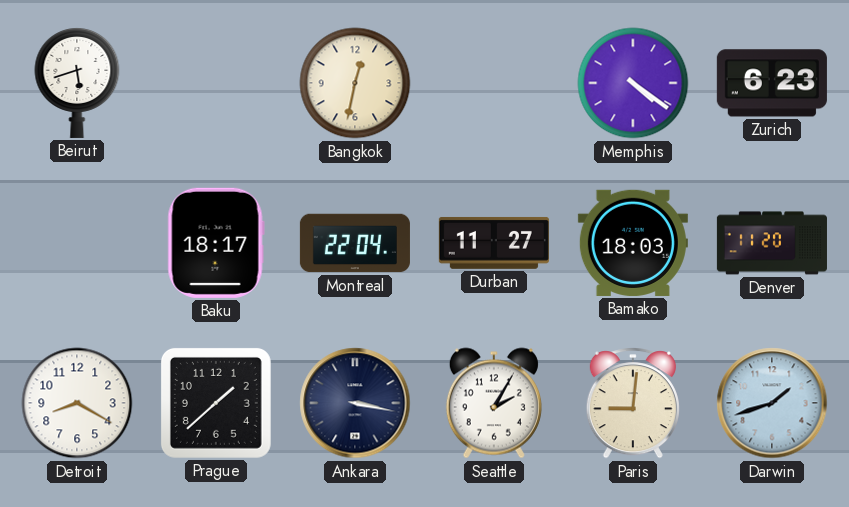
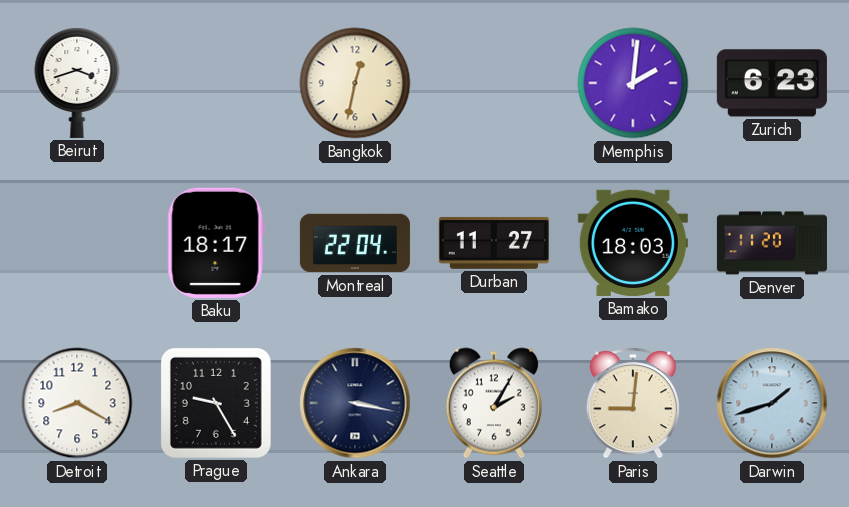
Beirut: 5:42 -> 3:42
Memphis: 4:21 -> 2:01
Prague: 1:38 -> 9:25
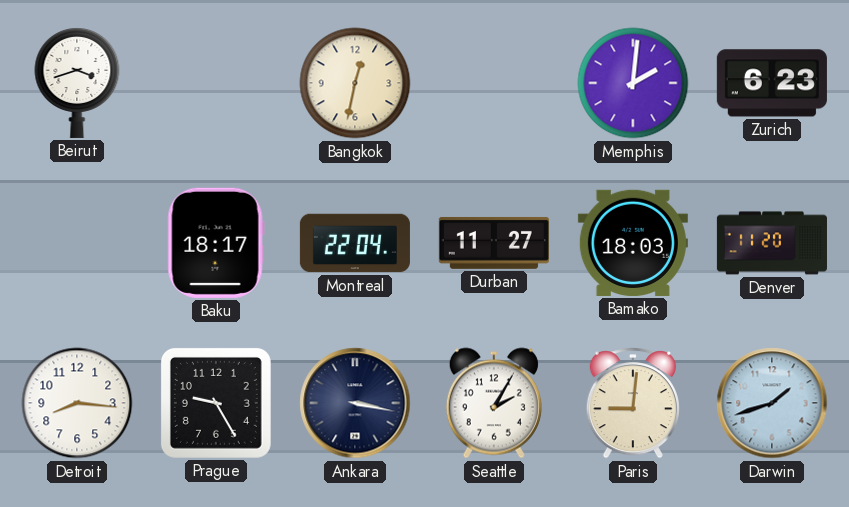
Detroit: 8:20 -> 8:16
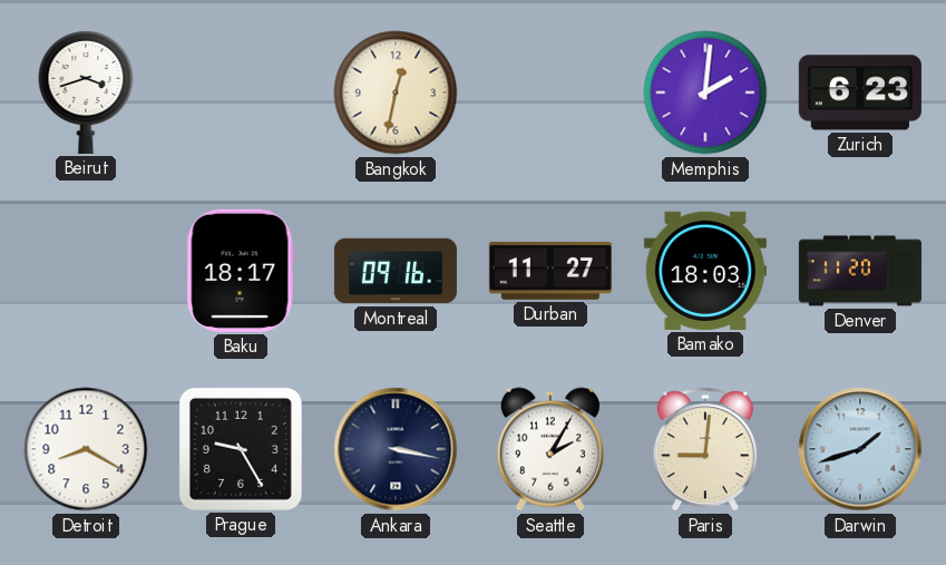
Montreal: 22:04 -> 09:16
Detroit: 8:16 -> 8:20
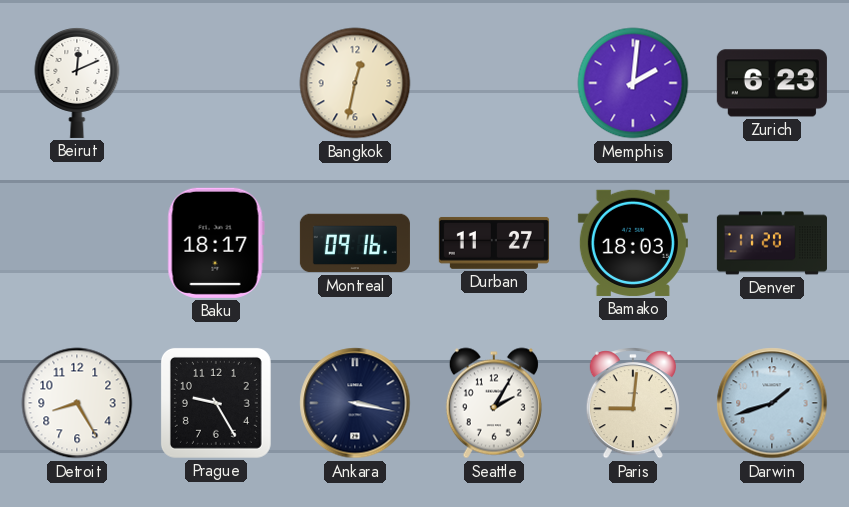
Beirut: 3:42 -> 12:11
Detroit: 8:20 -> 8:25
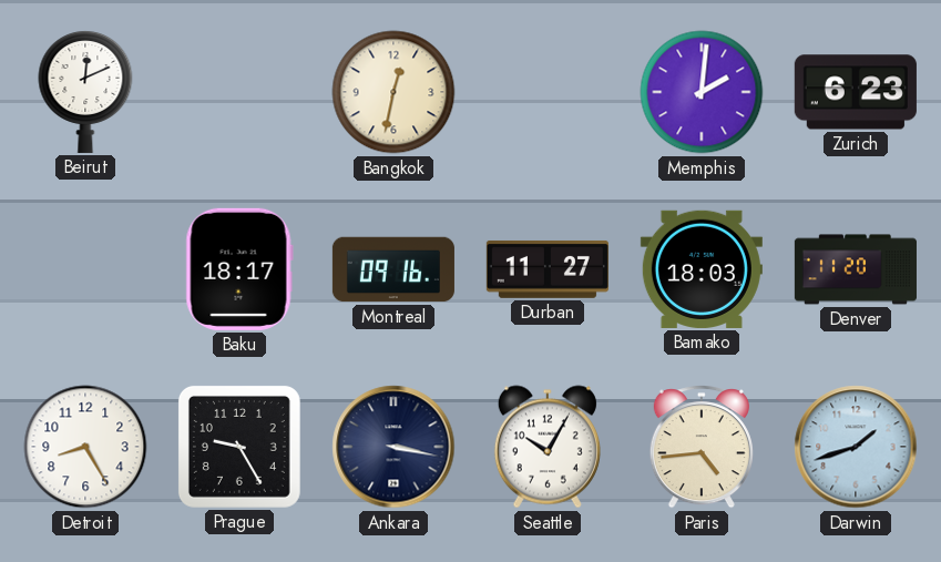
Seattle: 2:05 -> 10:05
Paris: 9:01 -> 4:44
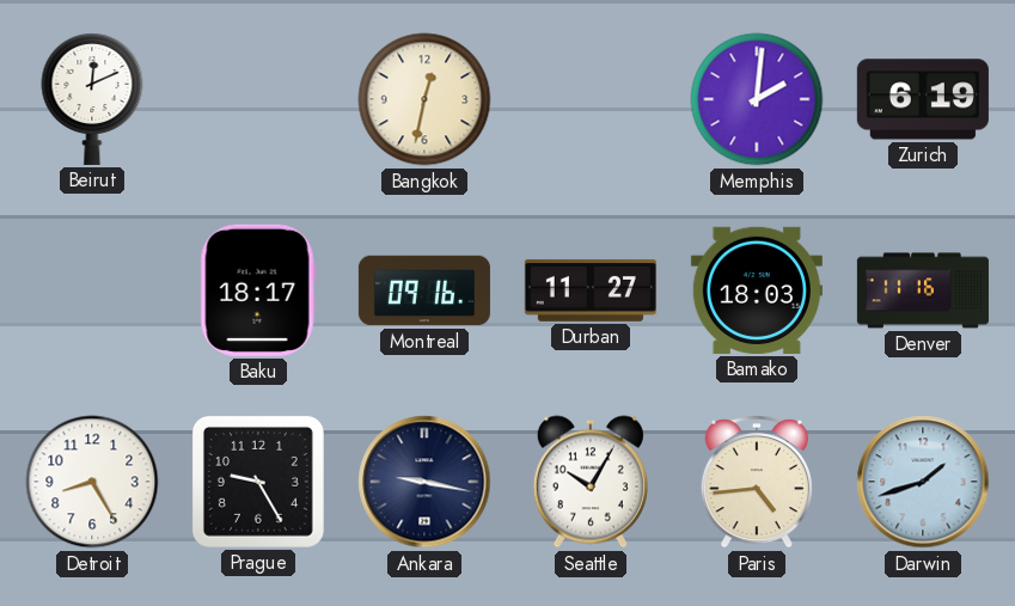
Zurich: 6:23 -> 6:19
Denver: 11:20 -> 11:16
Ankara: 3:17 -> 9:17
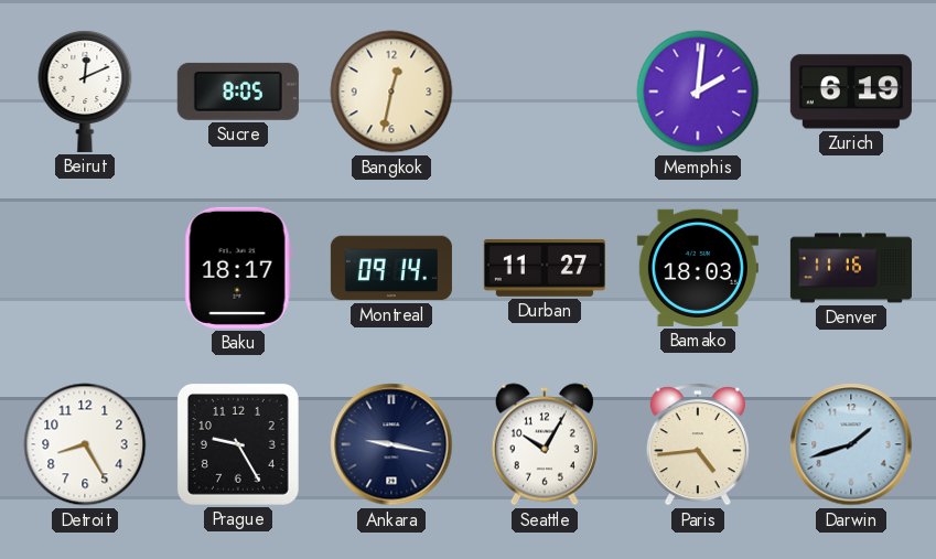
Sucre: none -> 8:05
Montreal: 09:16 -> 09:14
